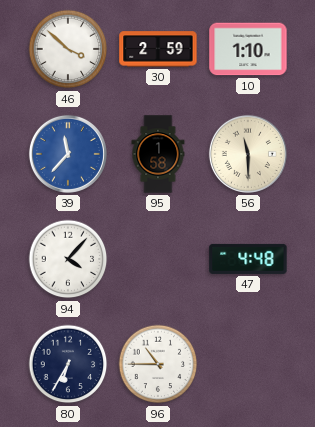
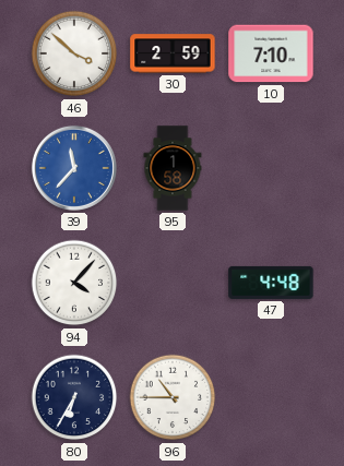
10: 1:10 -> 7:10
56: 11:30 -> none
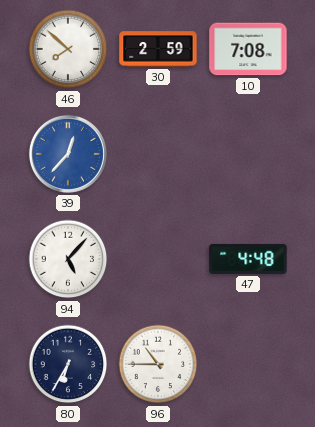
46: 3:52 -> 7:52
10: 7:10 -> 7:08
39: 11:37 -> 12:37
95: 1:58 -> none
94: 4:07 -> 5:07
